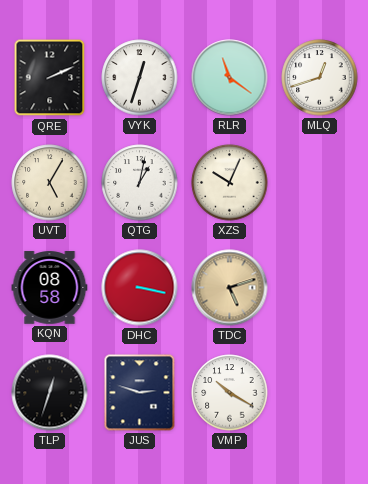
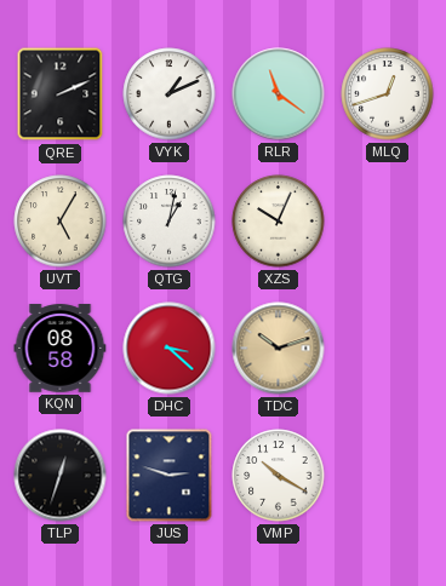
VYK: 12:33 -> 1:11
DHC: 3:17 -> 3:22
TDC: 5:12 -> 10:12
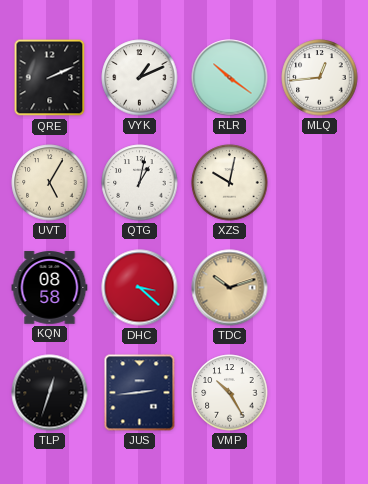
RLR: 11:21 -> 10:21
MLQ: 12:42 -> 12:44
XZS: 10:04 -> 10:02
JUS: 2:48 -> 2:44
VMP: 10:20 -> 10:25
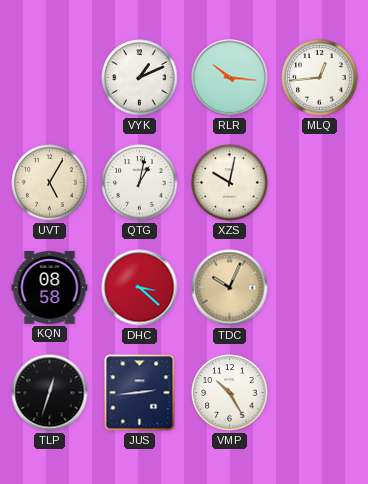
QRE: 2:11 -> none
RLR: 10:21 -> 10:16
TDC: 10:12 -> 10:04
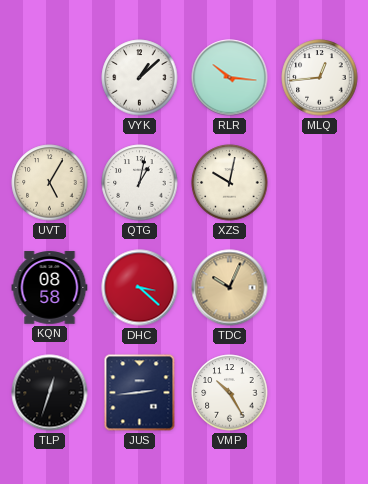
VYK: 1:11 -> 1:08
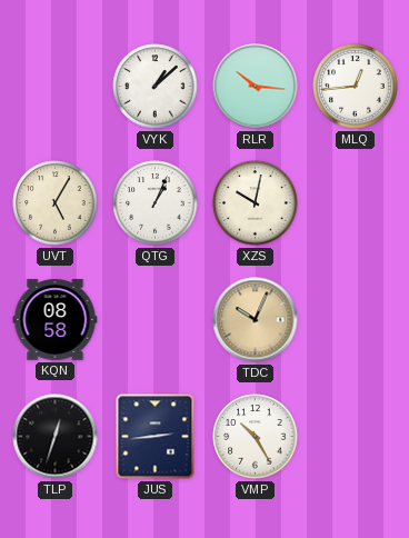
QTG: 1:02 -> 1:04
DHC: 3:22 -> none
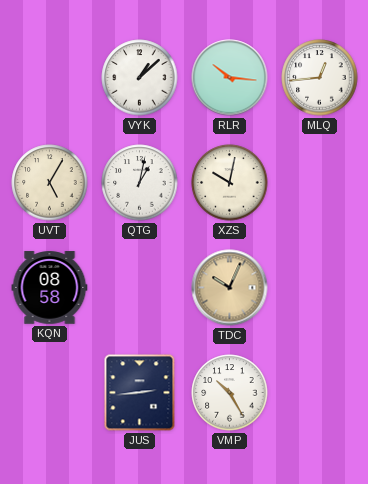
QTG: 1:04 -> 1:02
TLP: 12:33 -> none
